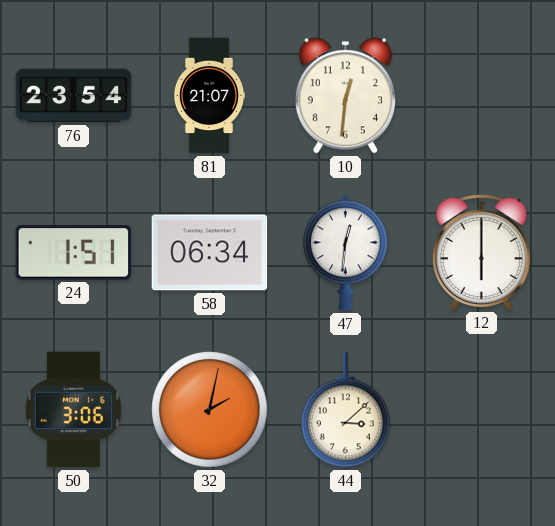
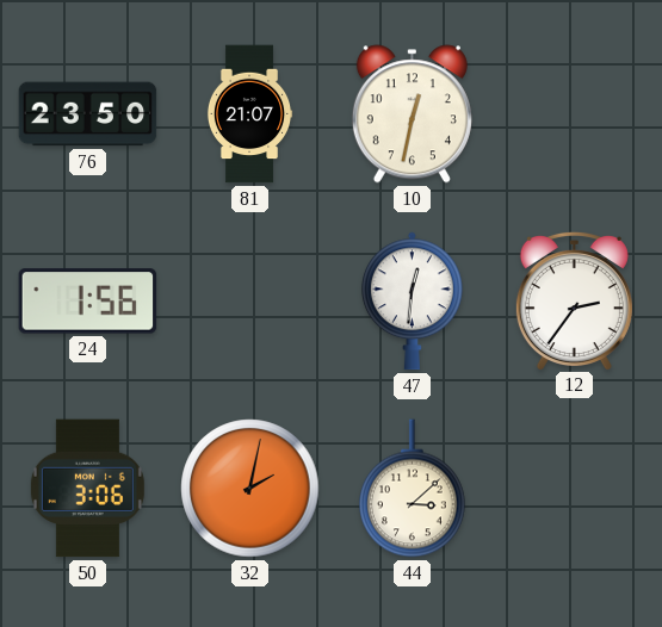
76: 23:54 -> 23:50
10: 12:31 -> 12:32
24: 1:51 -> 1:56
58: 06:34 -> none
12: 6:00 -> 2:36
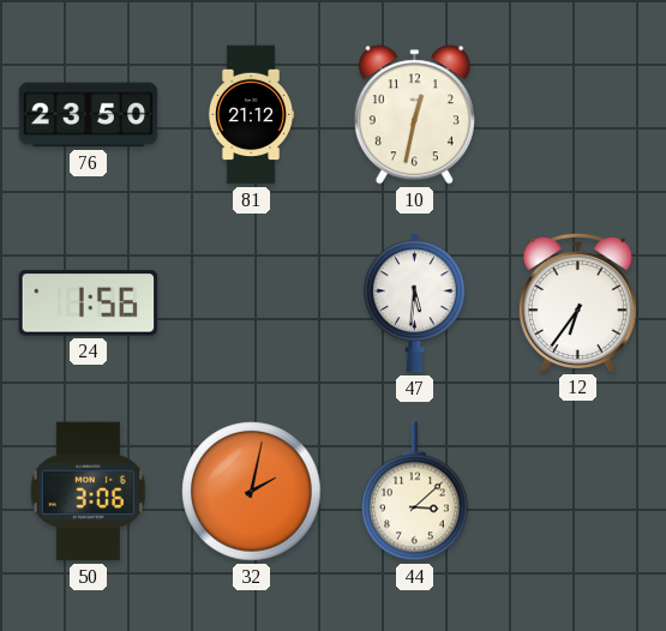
81: 21:07 -> 21:12
47: 12:31 -> 5:31
12: 2:36 -> 6:36
